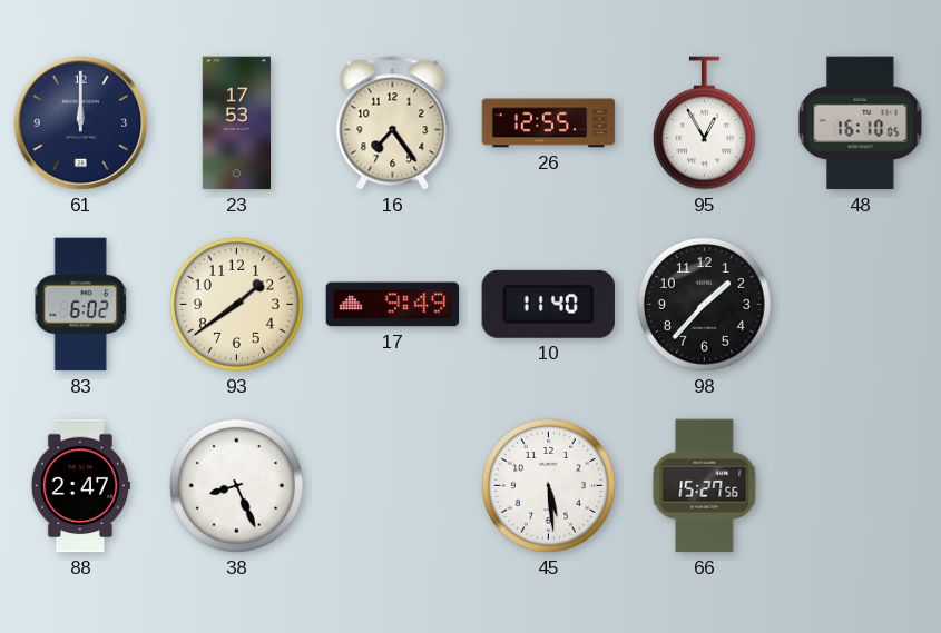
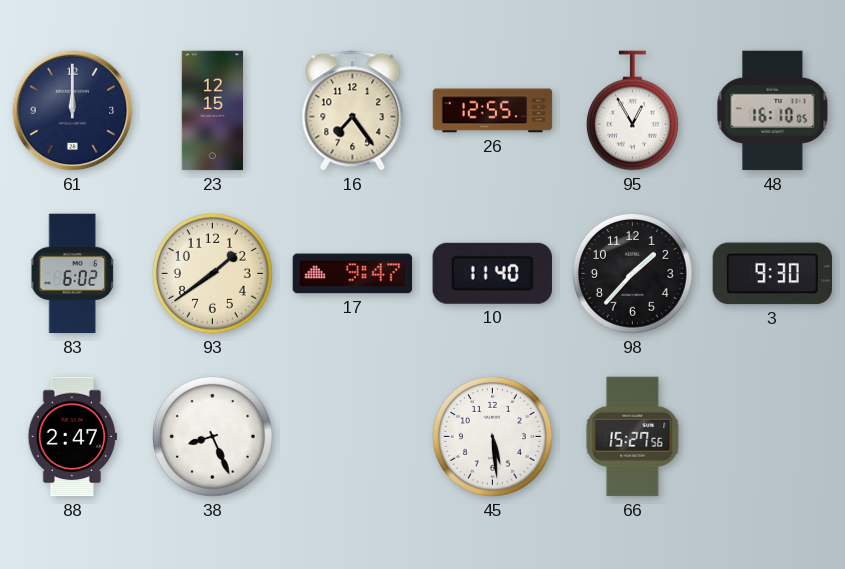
23: 17:53 -> 12:15
17: 9:49 -> 9:47
3: none -> 9:30
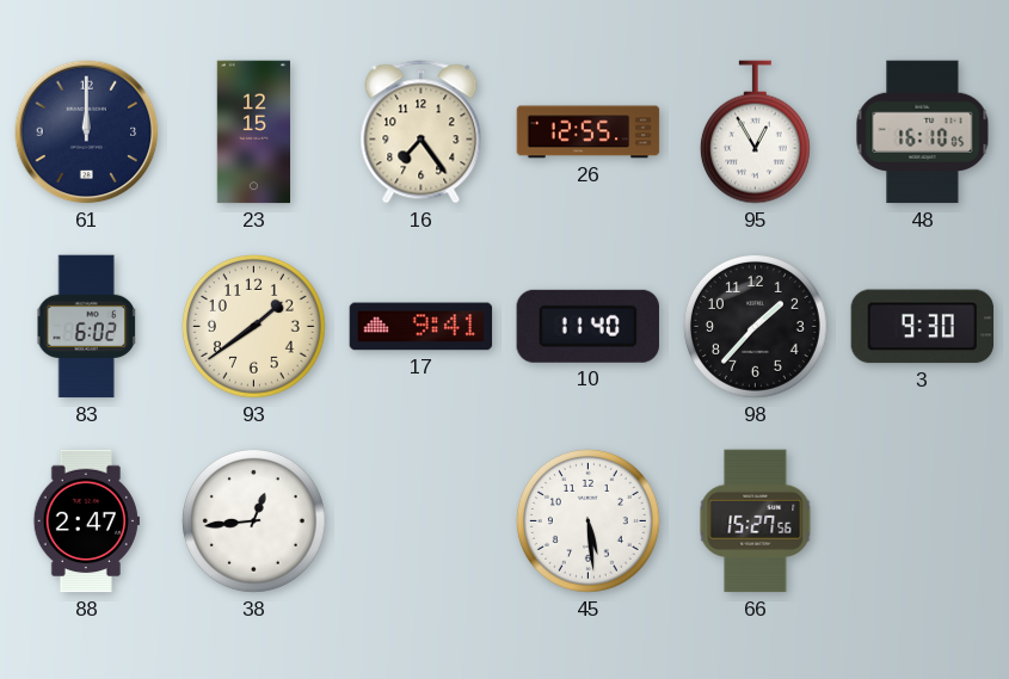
17: 9:47 -> 9:41
38: 8:26 -> 12:44
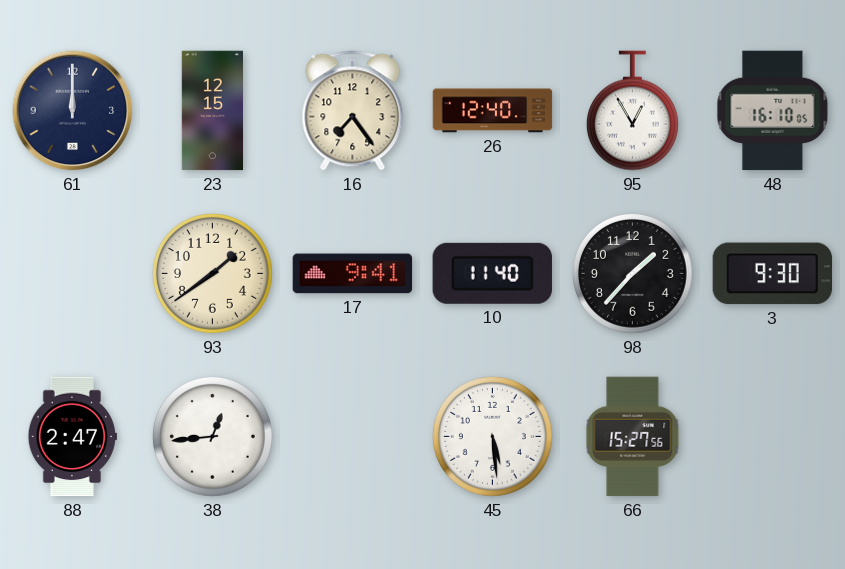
26: 12:55 -> 12:40
83: 6:02 -> none
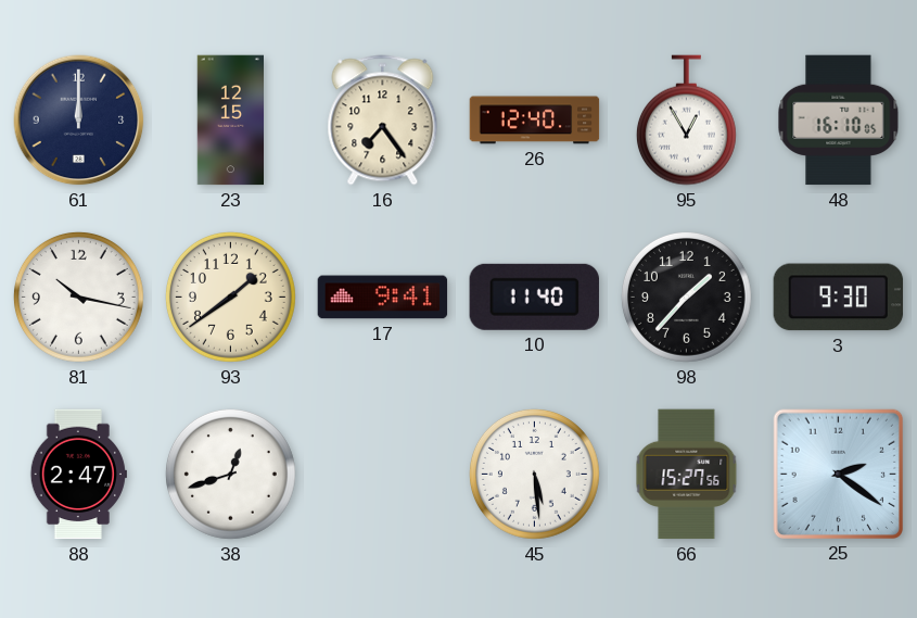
81: none -> 10:17
38: 12:44 -> 12:42
25: none -> 2:21
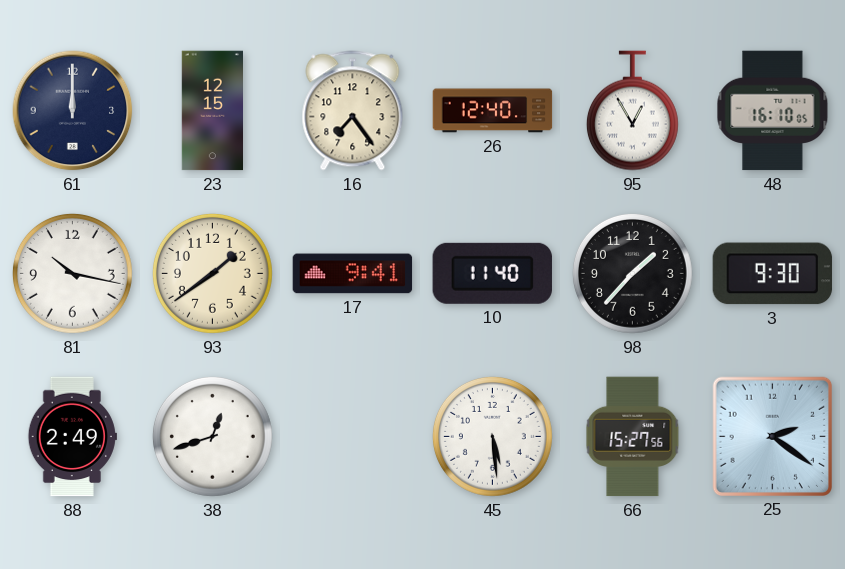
88: 2:47 -> 2:49
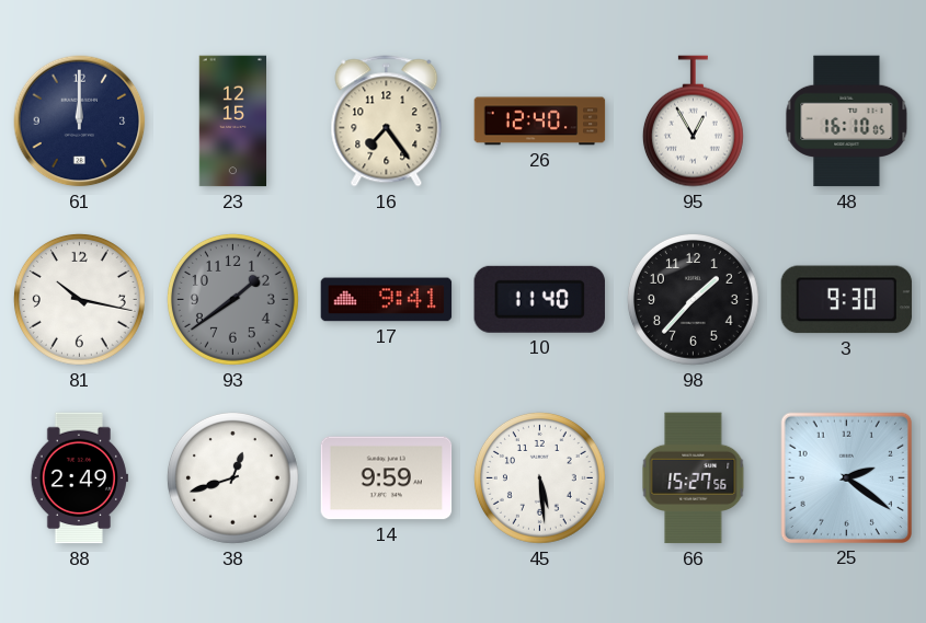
93 dial: cream -> grey
14: none -> 9:59
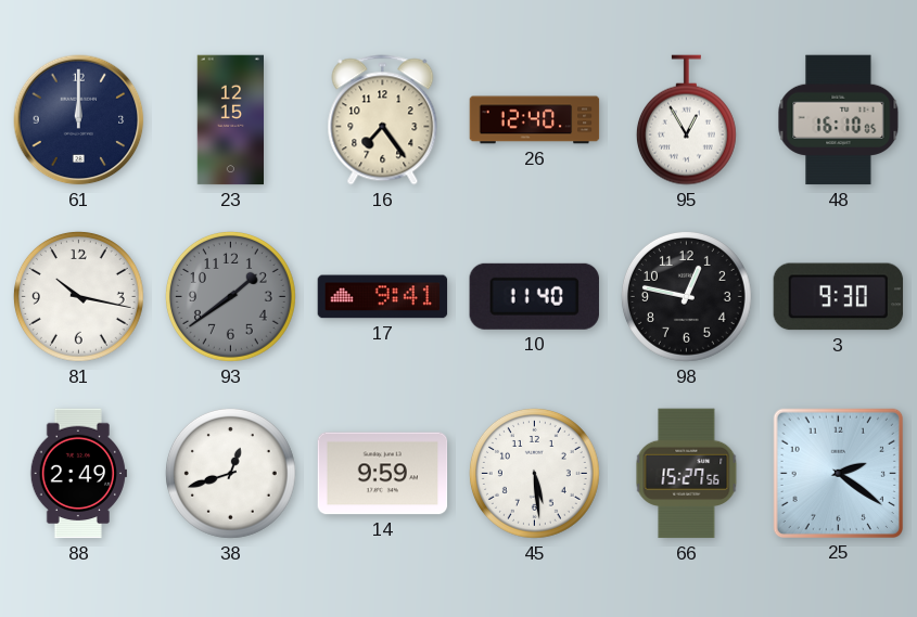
98: 1:37 -> 12:47
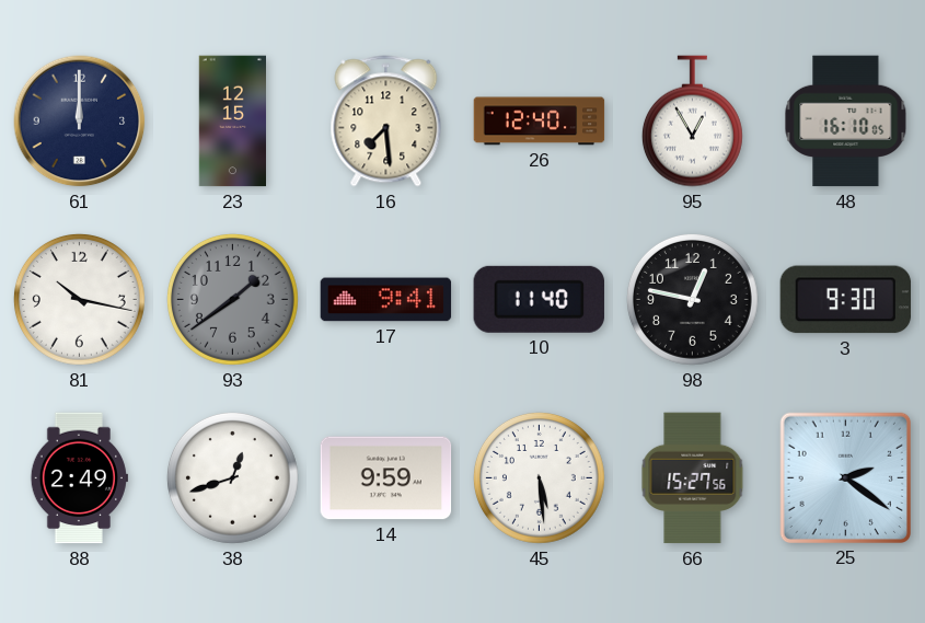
16: 7:24 -> 7:29
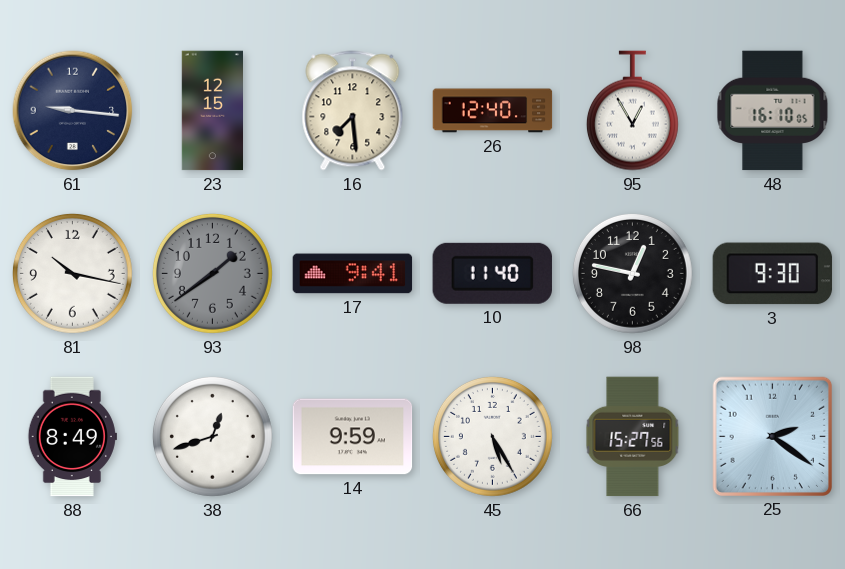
61: 12:00 -> 9:16
88: 2:49 -> 8:49
45: 5:29 -> 5:25
